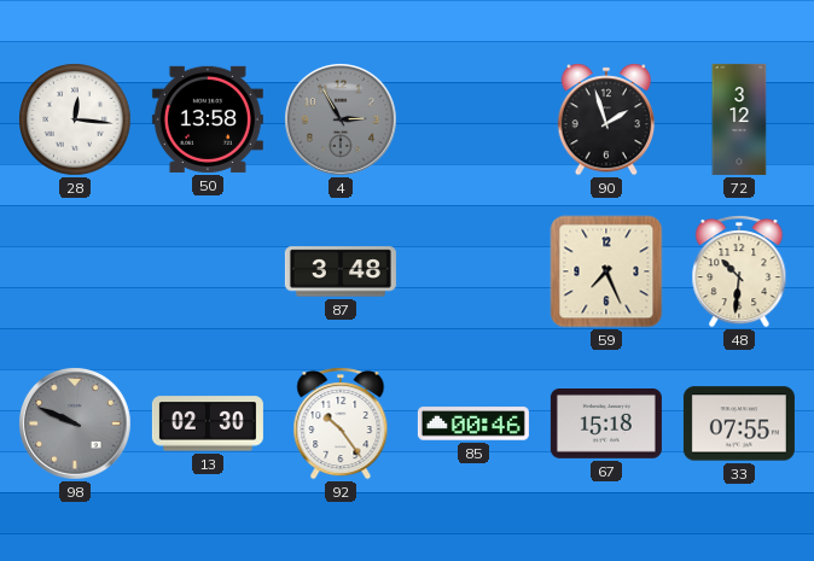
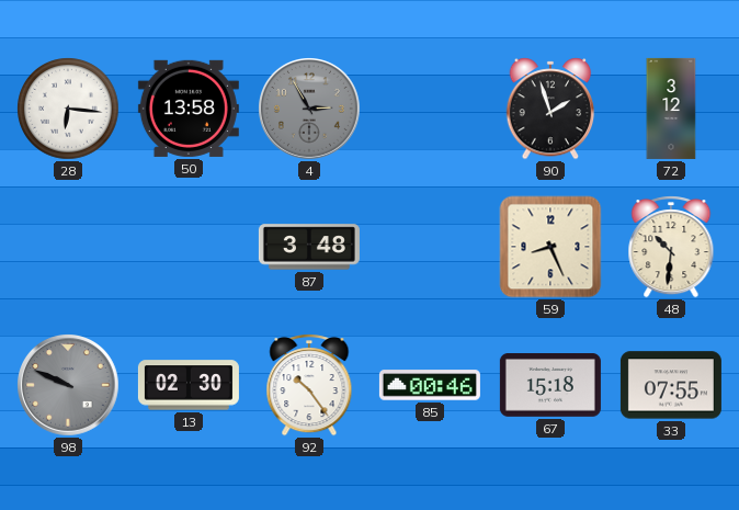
28: 12:16 -> 6:16
59: 7:26 -> 8:26
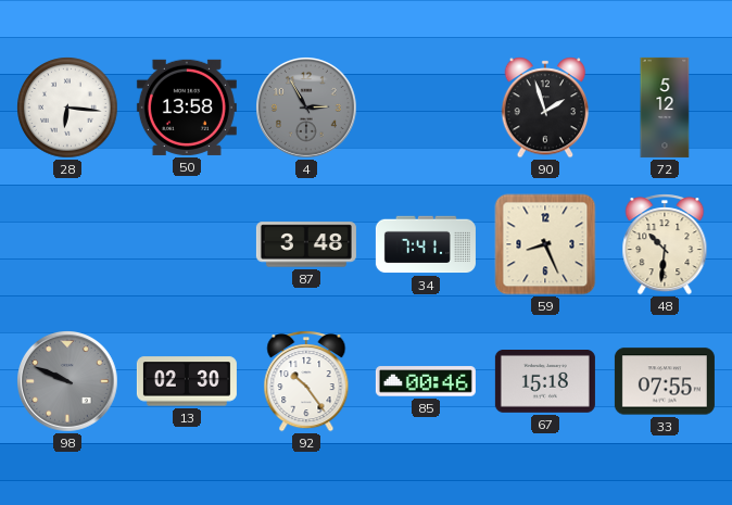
72: 3:12 -> 5:12
34: none -> 7:41
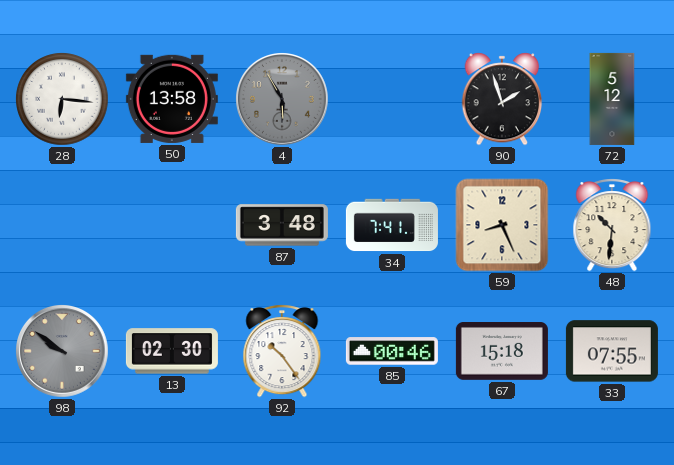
4: 2:55 -> 5:55
98: 9:49 -> 9:51
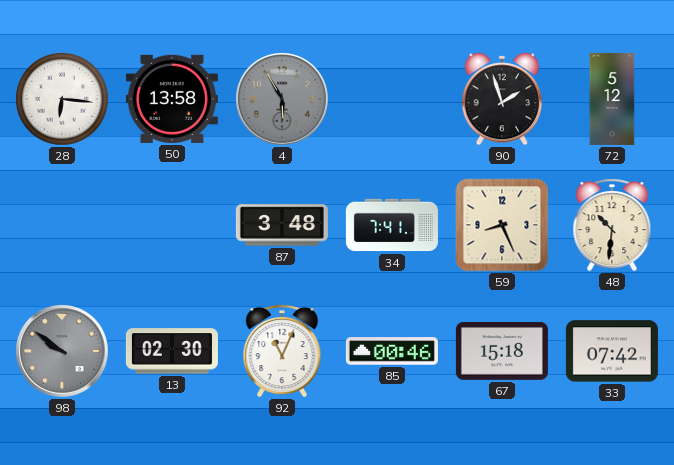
92: 10:24 -> 11:04
33: 07:55 -> 07:42
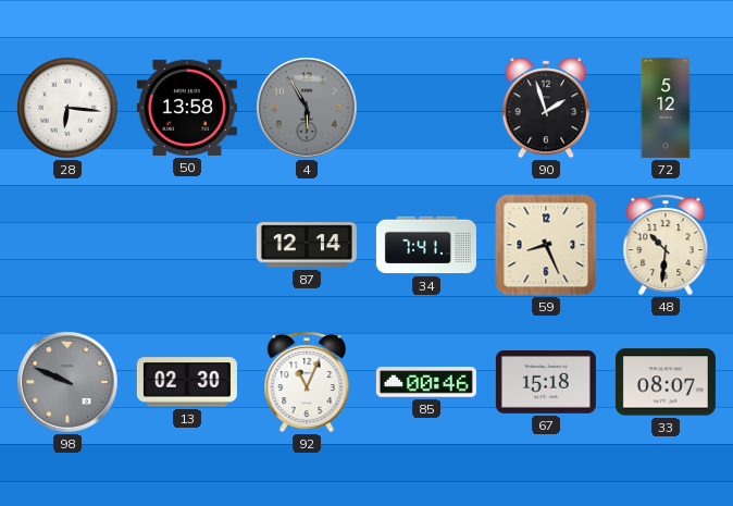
87: 3:48 -> 12:14
98: 9:51 -> 9:49
33: 07:42 -> 08:07
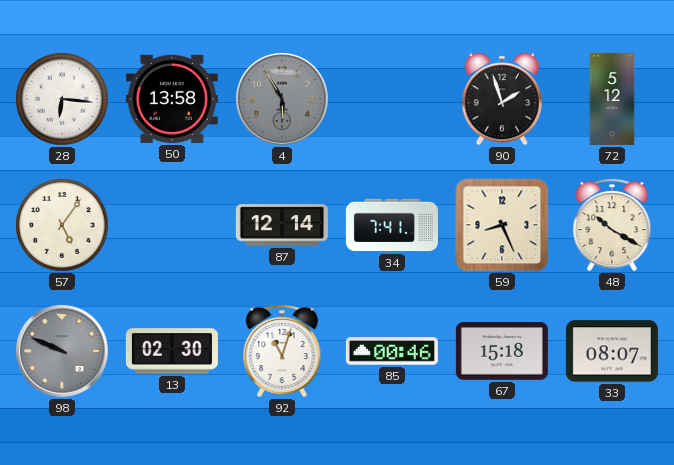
57: none -> 5:06
48: 10:31 -> 10:20
92: 11:04 -> 11:03
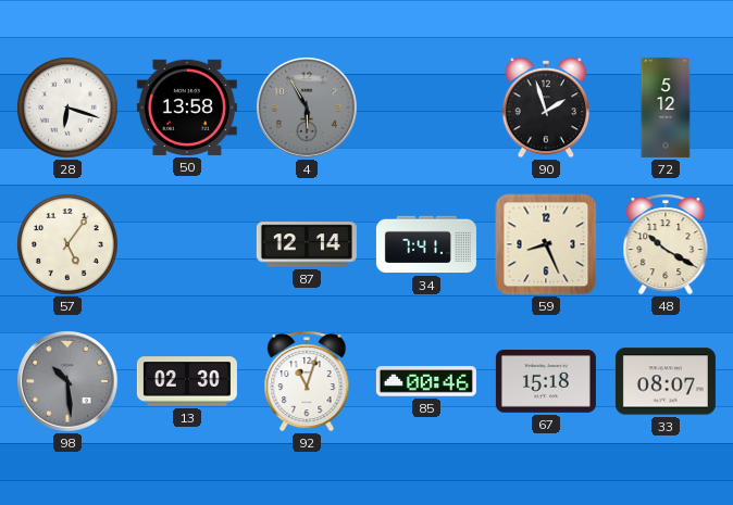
28: 6:16 -> 6:18
98: 9:49 -> 10:29
